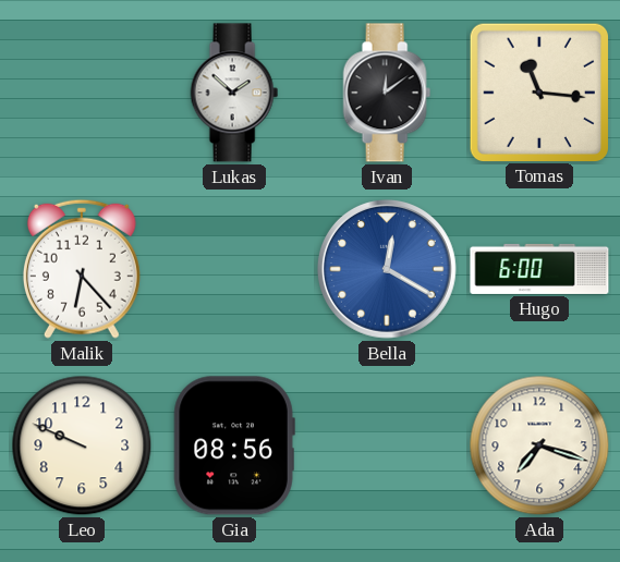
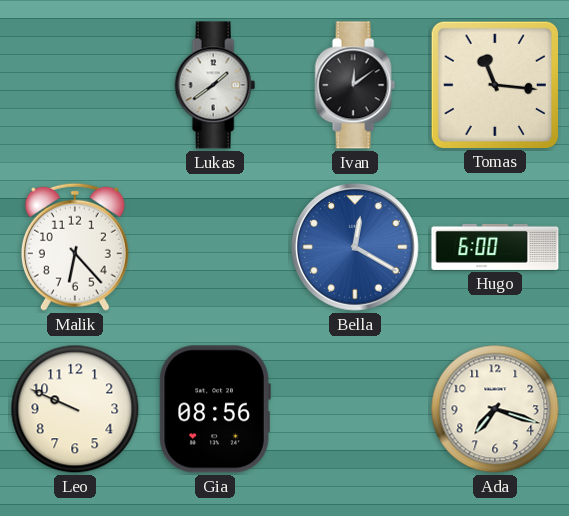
Lukas: 1:52 -> 1:39
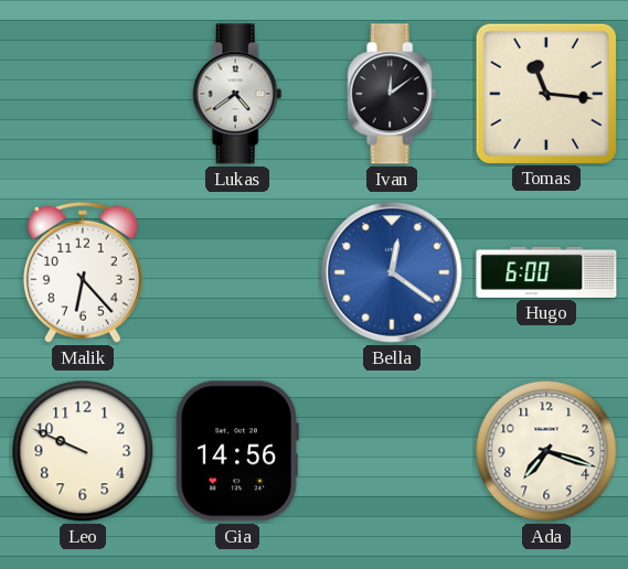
Lukas: 1:39 -> 4:39
Bella: 12:20 -> 12:21
Gia: 08:56 -> 14:56
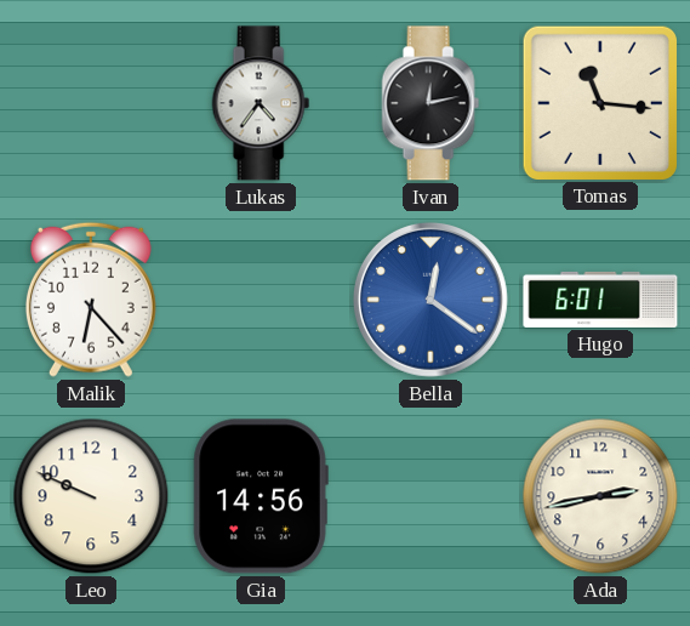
Lukas: 4:39 -> 4:36
Ivan: 12:09 -> 12:13
Hugo: 6:00 -> 6:01
Ada: 7:18 -> 2:43
